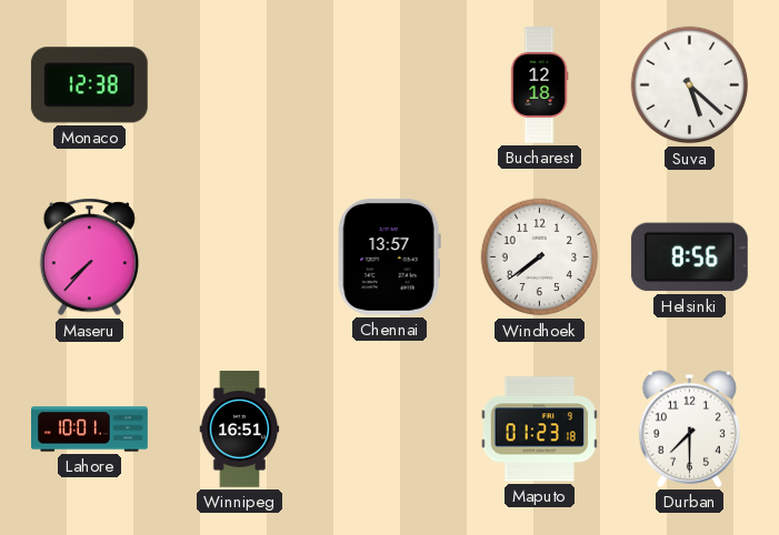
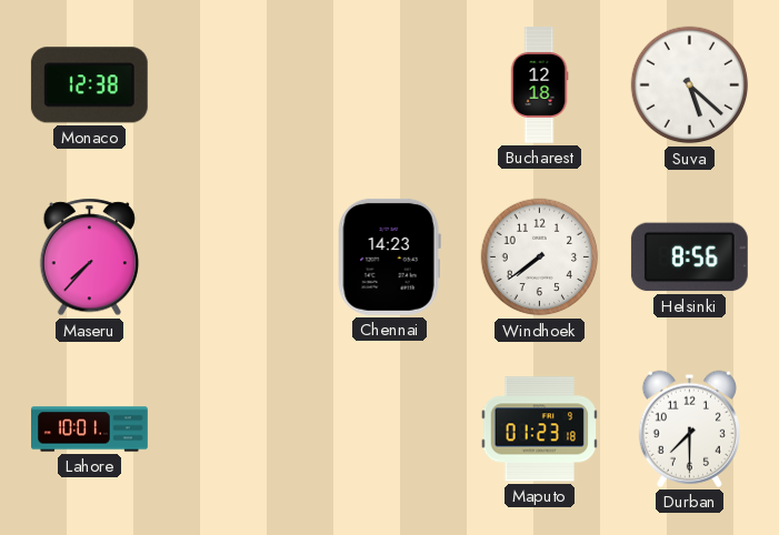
Chennai: 13:57 -> 14:23
Winnipeg: 16:51 -> none
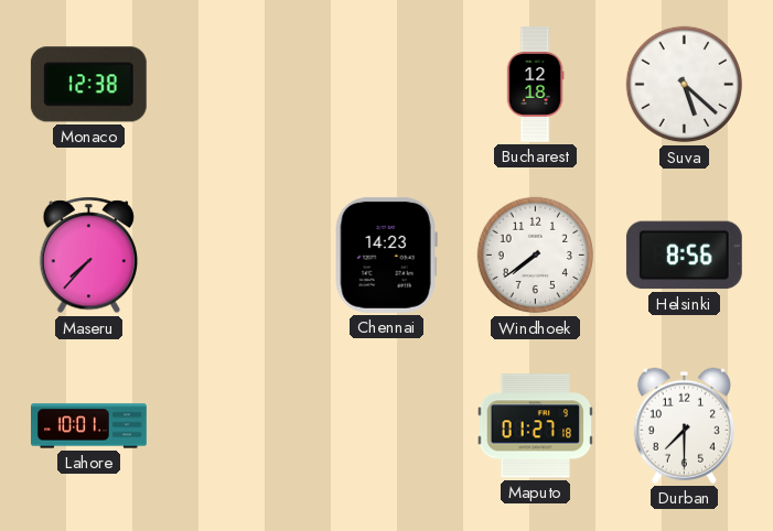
Maputo: 01:23 -> 01:27
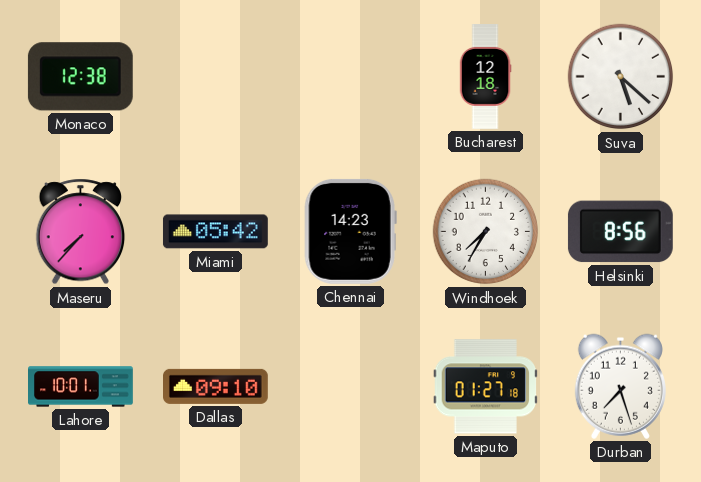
Miami: none -> 05:42
Windhoek: 7:39 -> 7:35
Dallas: none -> 09:10
Durban: 7:30 -> 7:27
